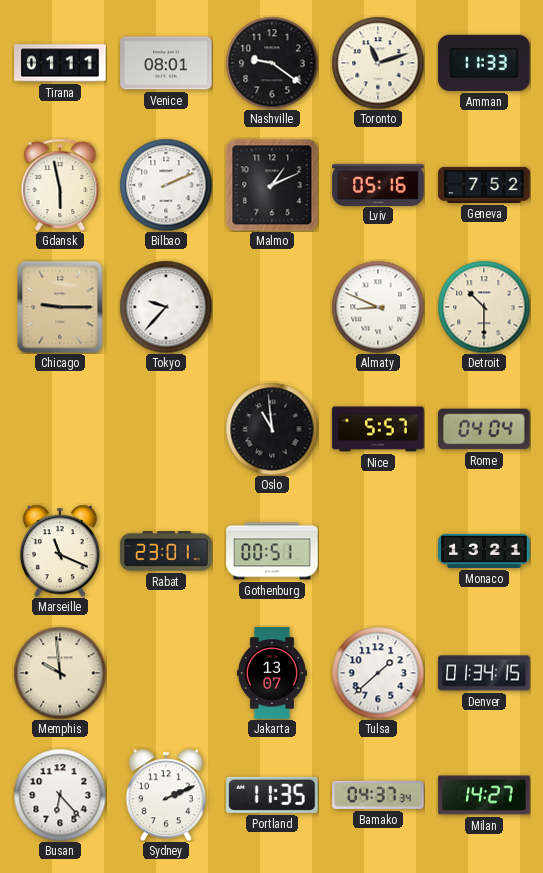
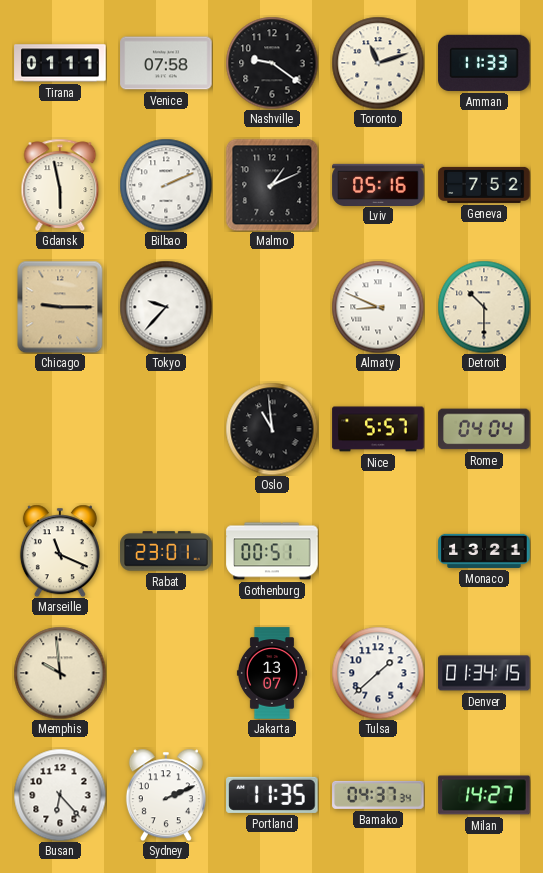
Venice: 08:01 -> 07:58
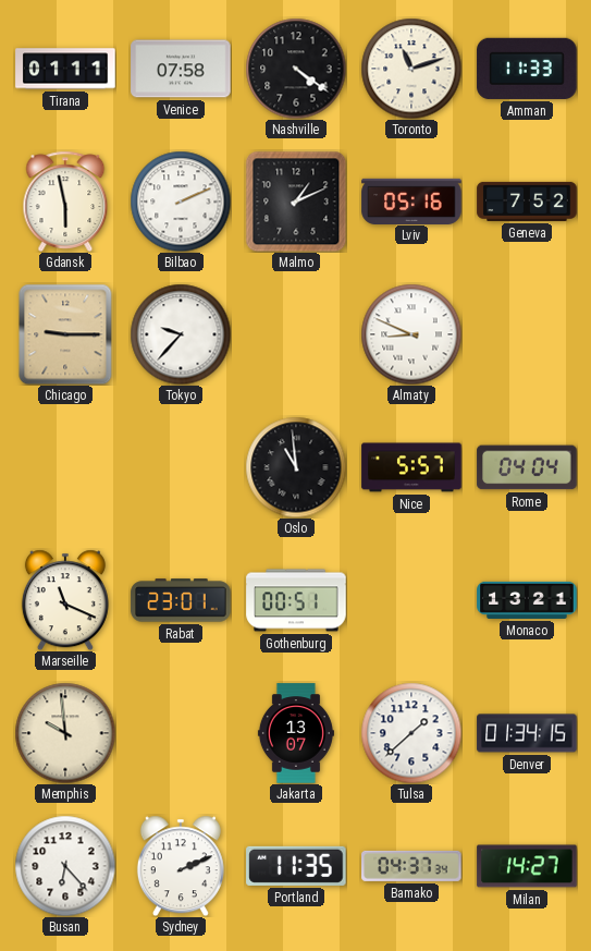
Nashville: 9:21 -> 4:21
Detroit: 10:30 -> none
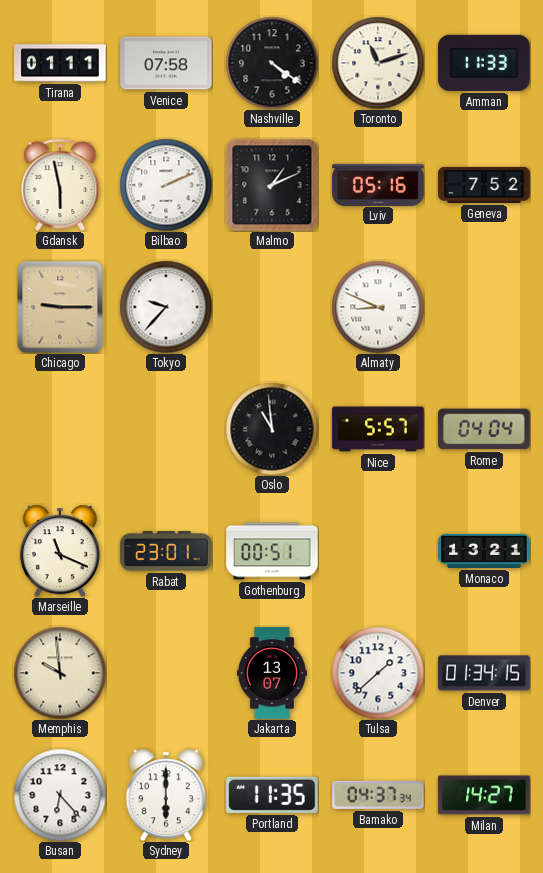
Sydney: 2:11 -> 6:00
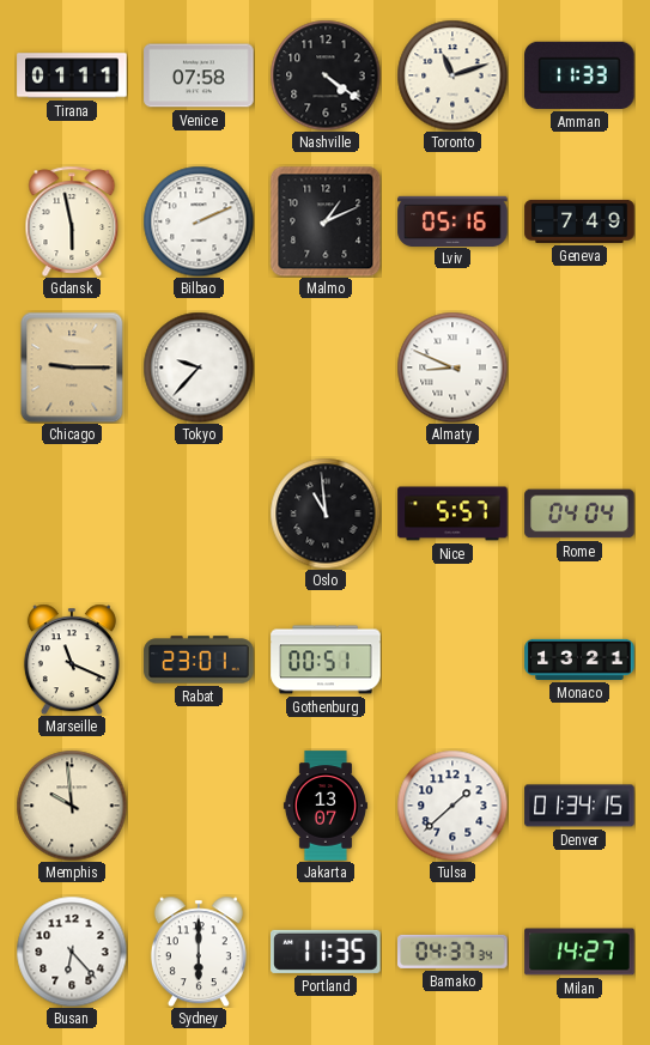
Geneva: 7:52 -> 7:49
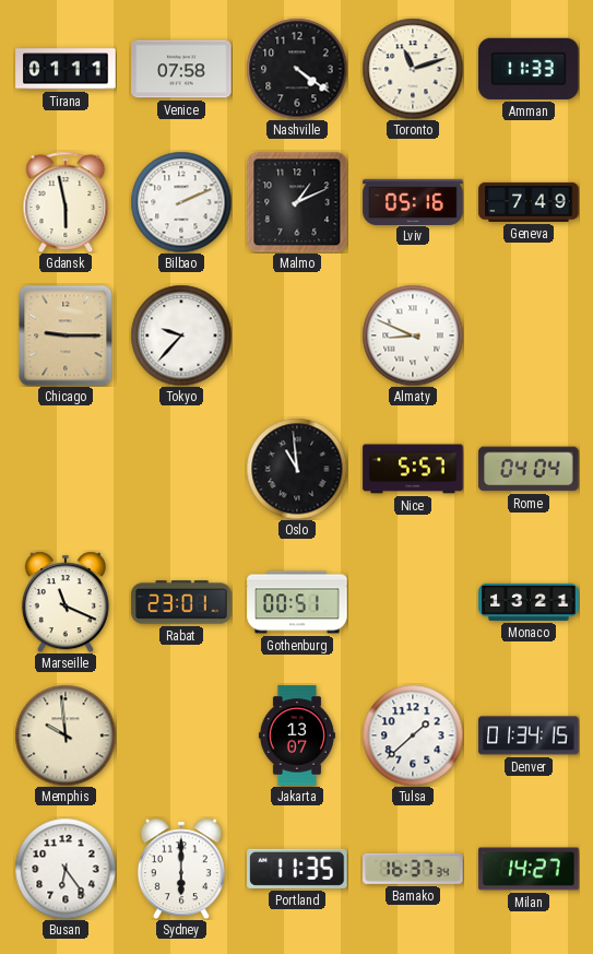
Busan: 6:23 -> 6:24
Bamako: 04:37 -> 16:37
